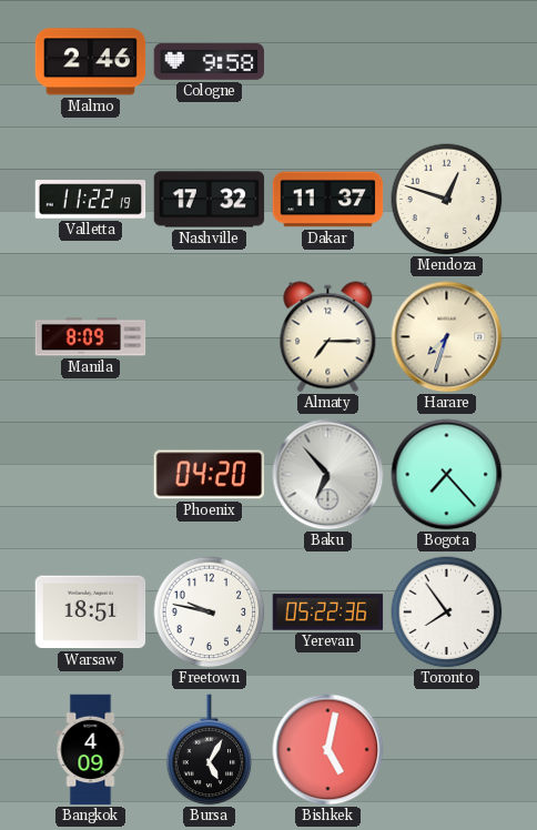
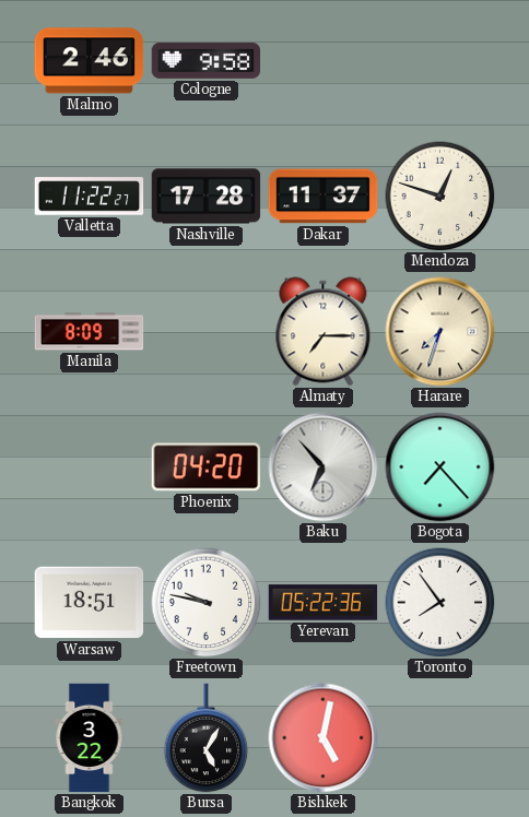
Valletta: 11:22:19 -> 11:22:27
Nashville: 17:32 -> 17:28
Bangkok: 4:09 -> 3:22
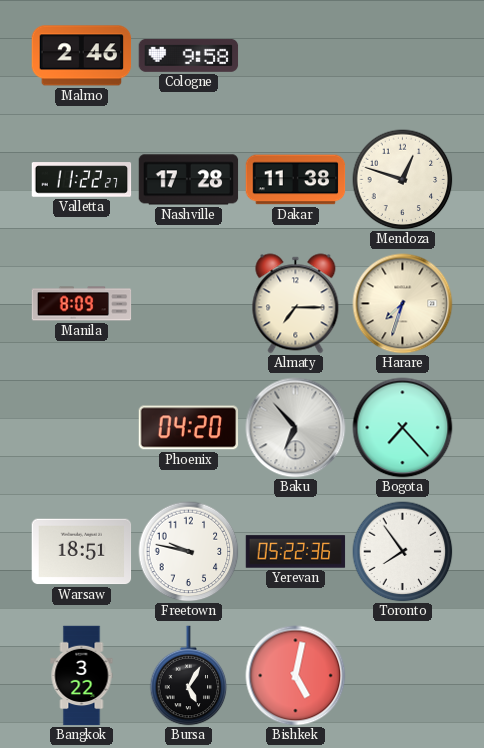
Dakar: 11:37 -> 11:38
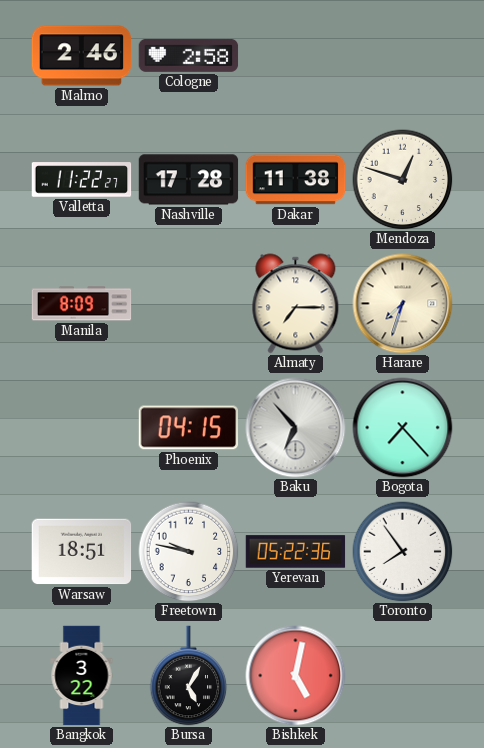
Cologne: 9:58 -> 2:58
Phoenix: 04:20 -> 04:15
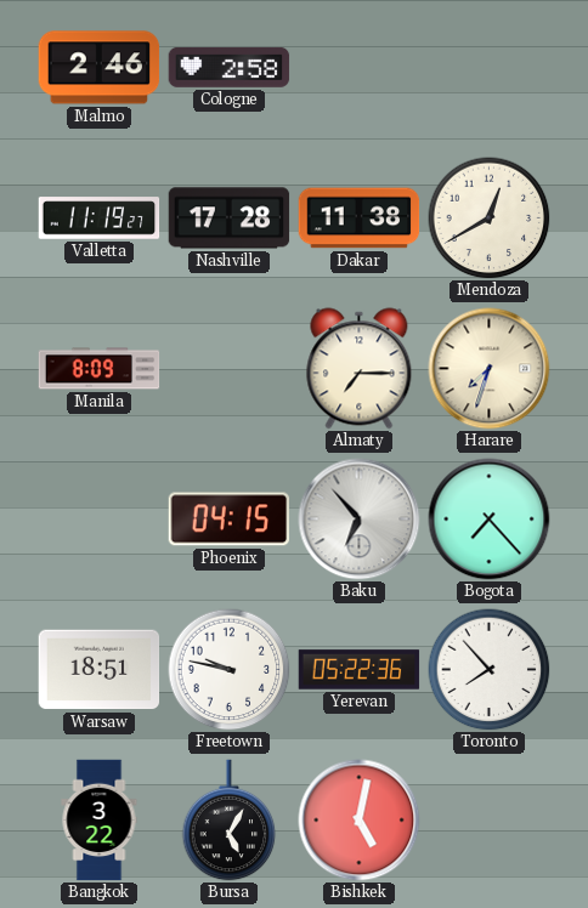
Valletta: 11:22 -> 11:19
Mendoza: 12:48 -> 12:40
Toronto: 7:54 -> 7:53
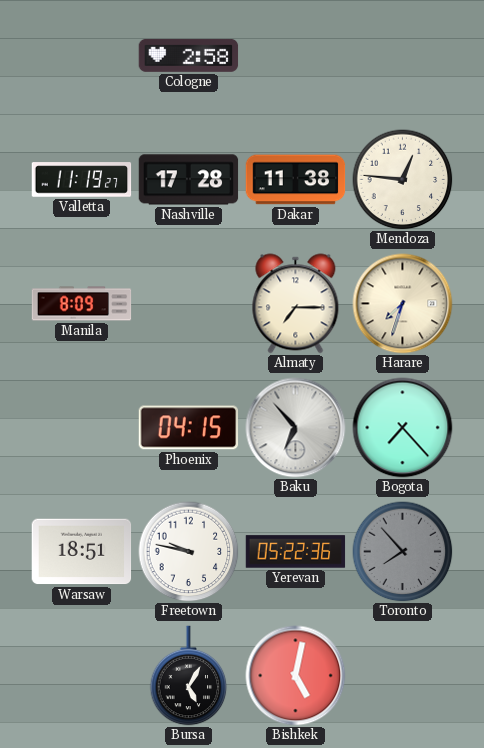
Malmo: 2:46 -> none
Mendoza: 12:40 -> 12:46
Toronto dial: white -> grey
Bangkok: 3:22 -> none
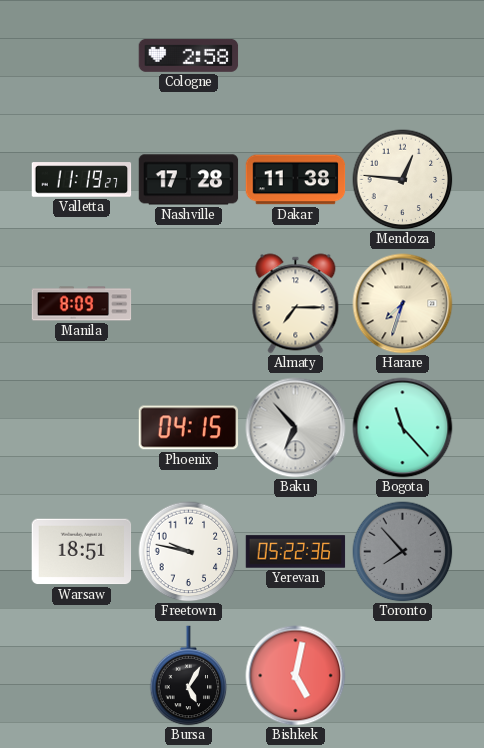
Bogota: 7:23 -> 11:23
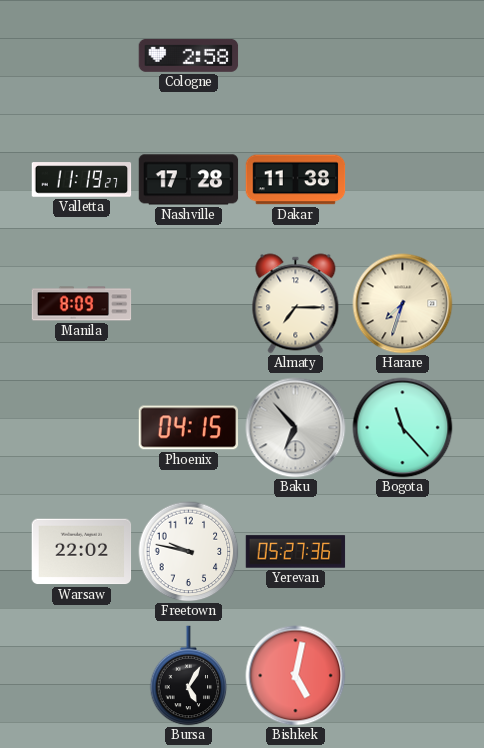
Mendoza: 12:46 -> none
Warsaw: 18:51 -> 22:02
Yerevan: 05:22 -> 05:27
Toronto: 7:53 -> none
